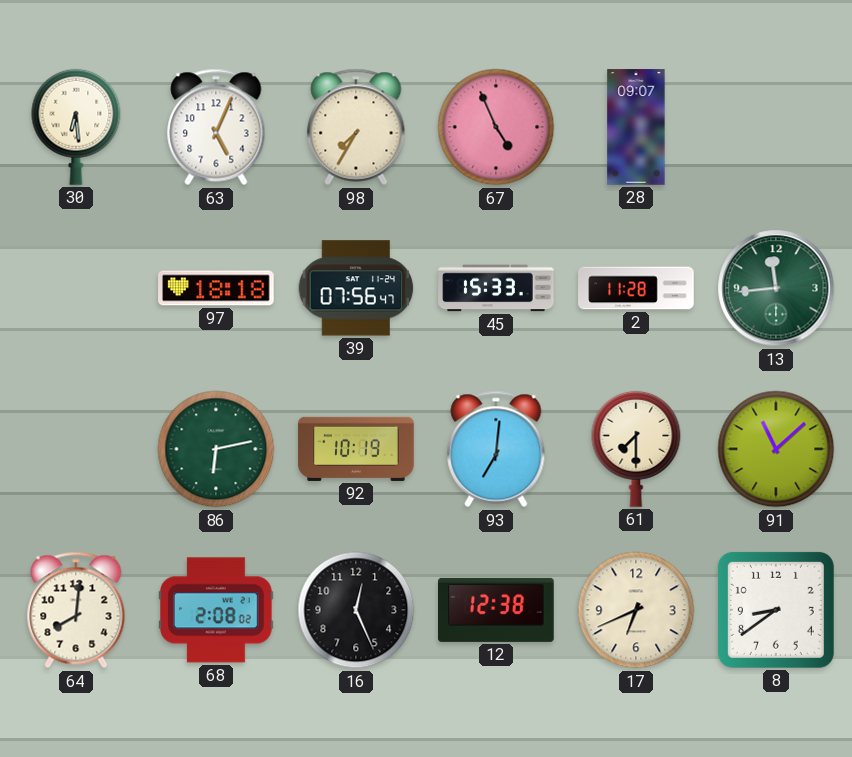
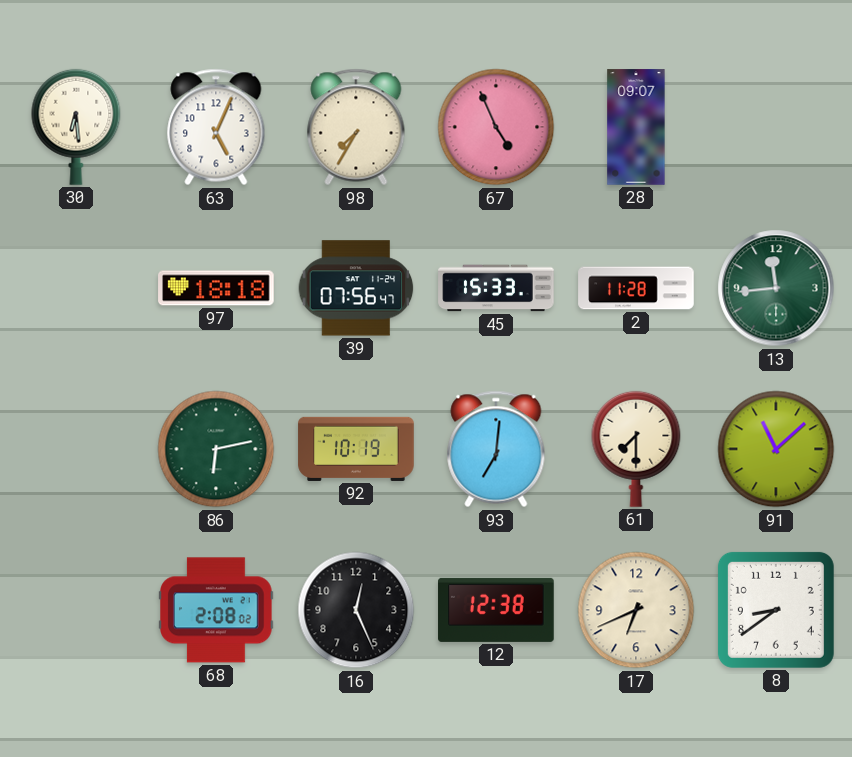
64: 8:01 -> none
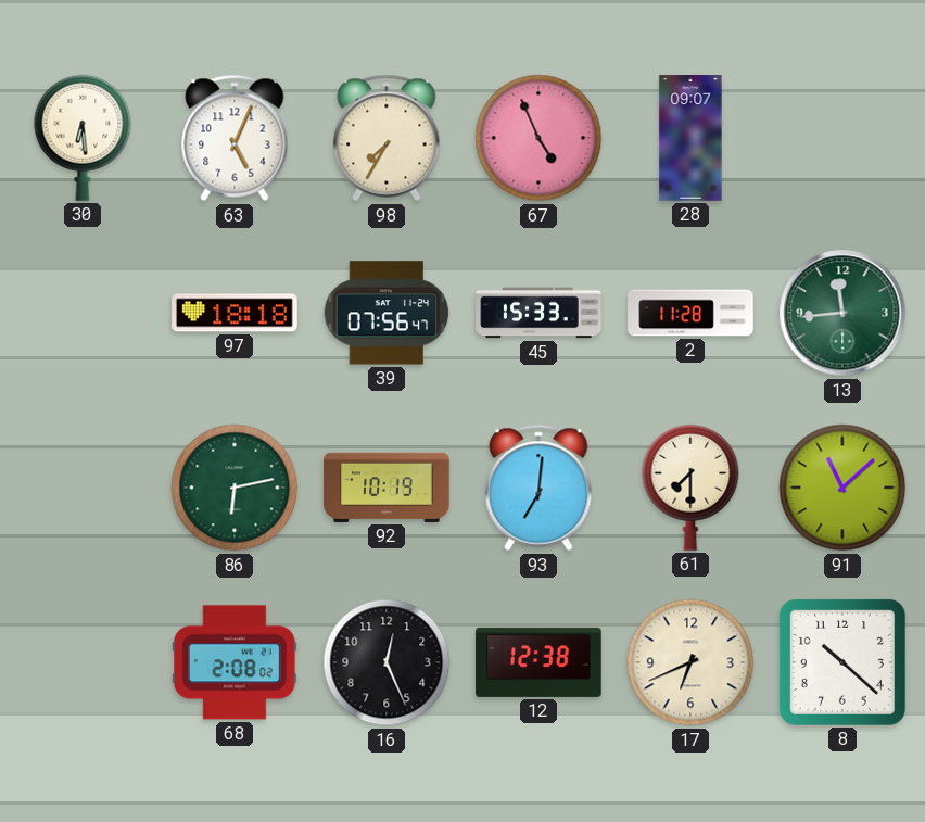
8: 8:39 -> 10:22
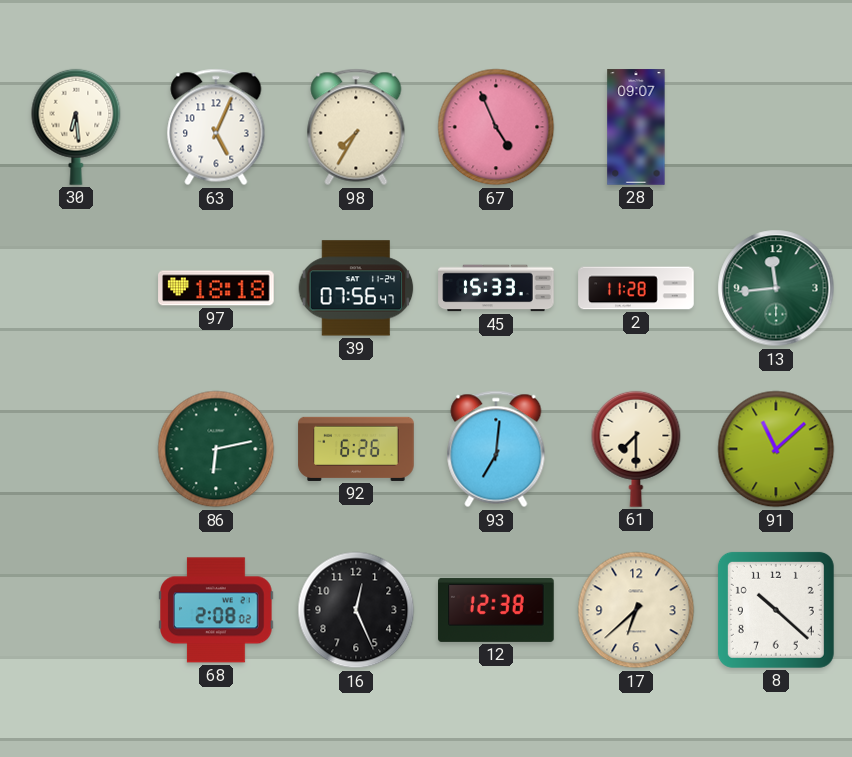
92: 10:19 -> 6:26
17: 6:41 -> 6:38
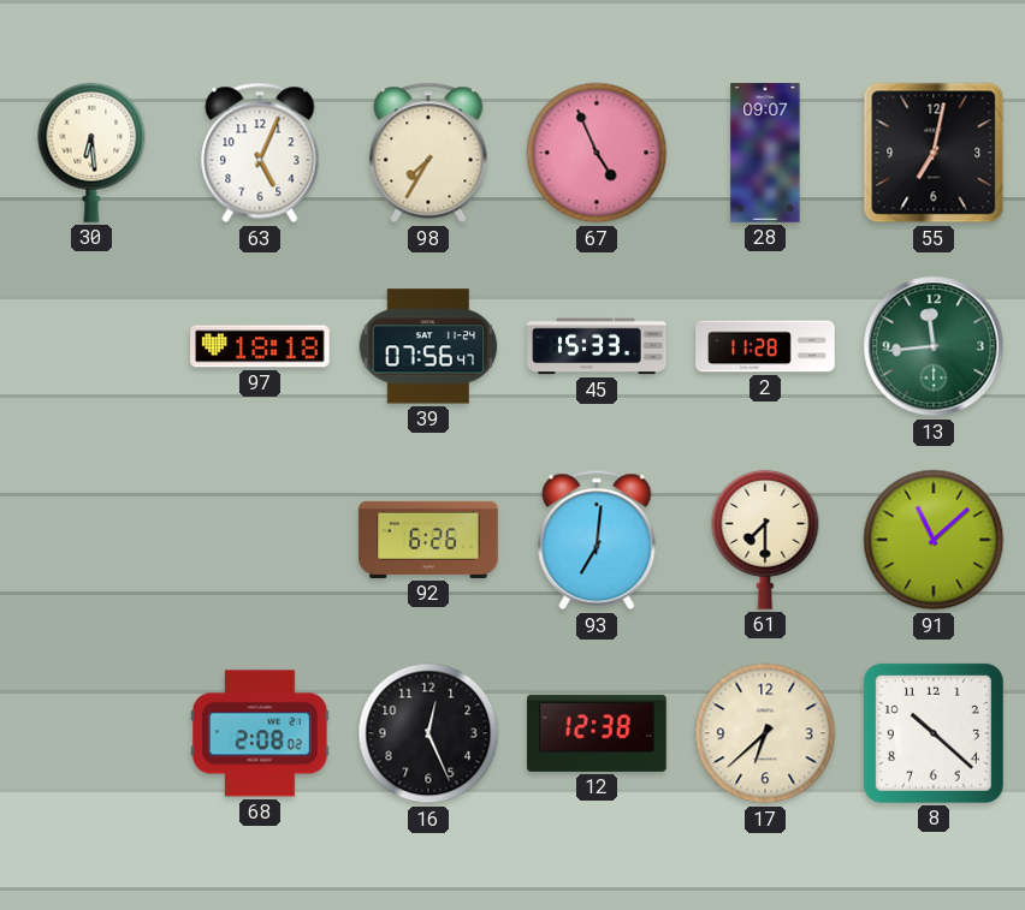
55: none -> 7:02
86: 6:13 -> none
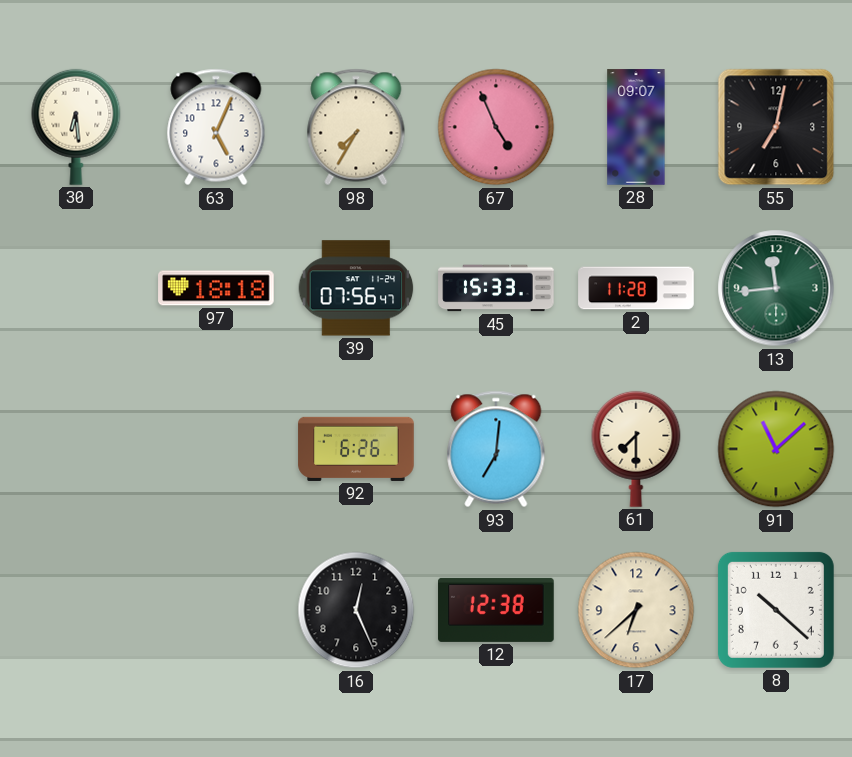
68: 2:08 -> none
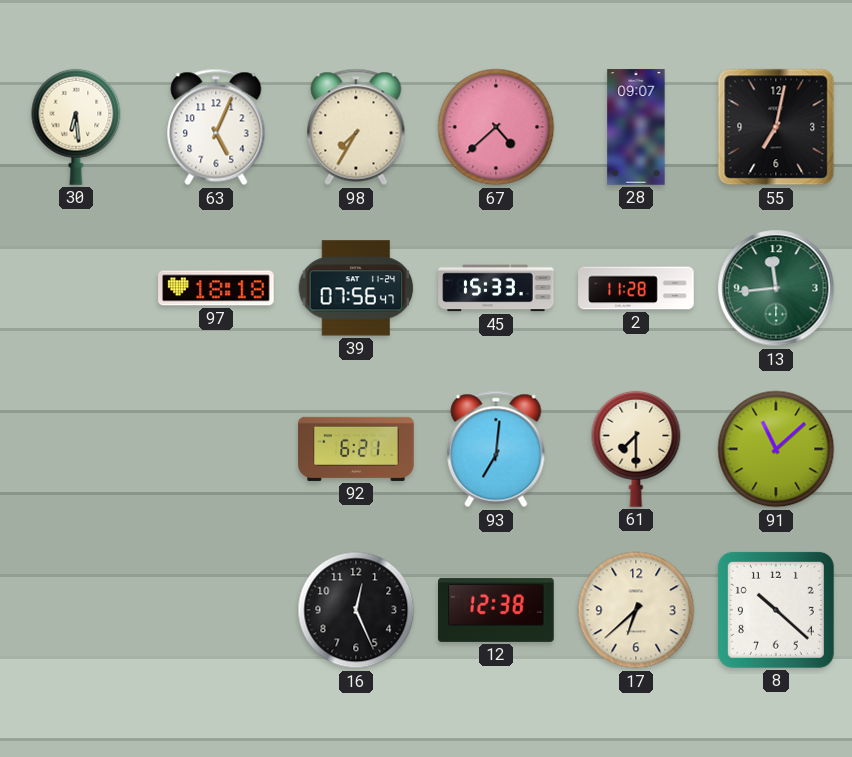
67: 4:56 -> 4:38
92: 6:26 -> 6:21
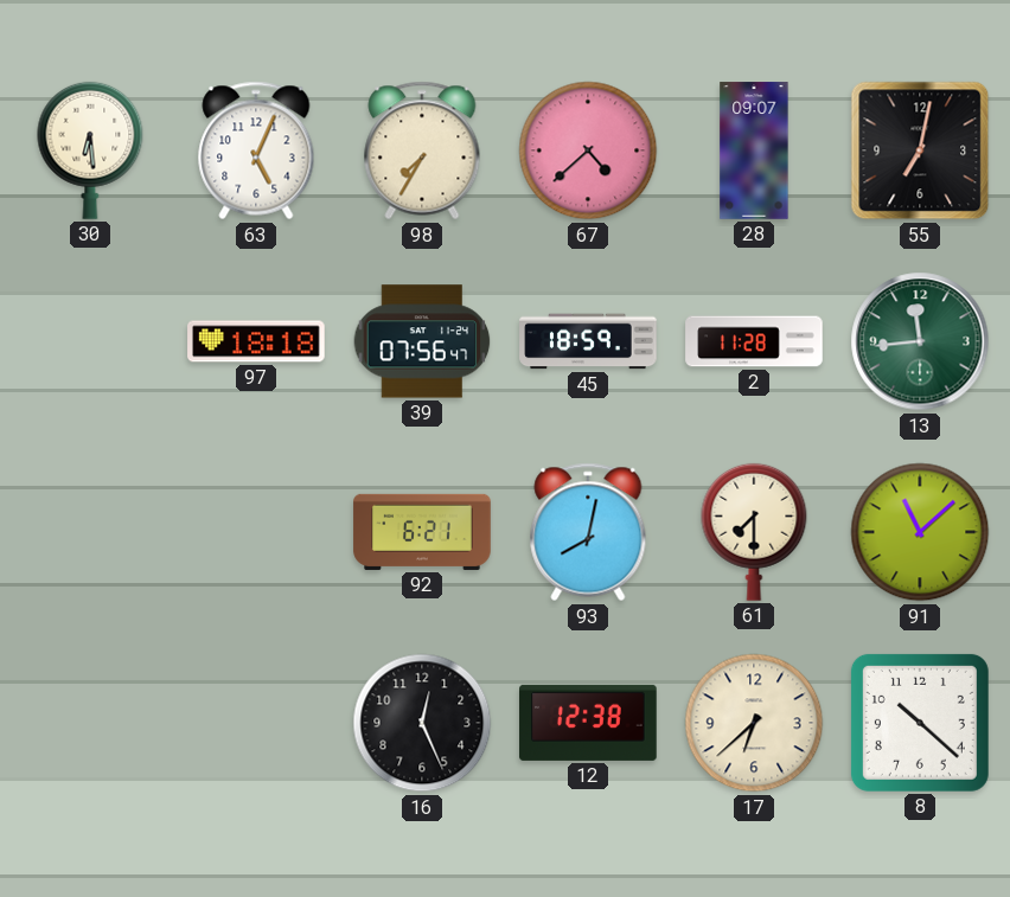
45: 15:33 -> 18:59
93: 7:01 -> 8:02
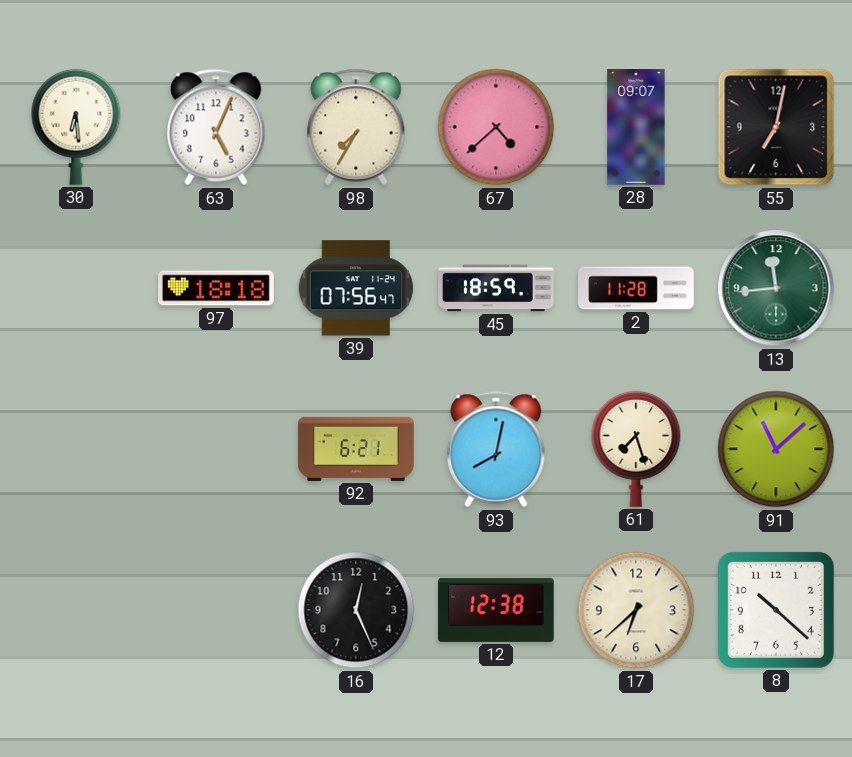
61: 7:30 -> 7:27
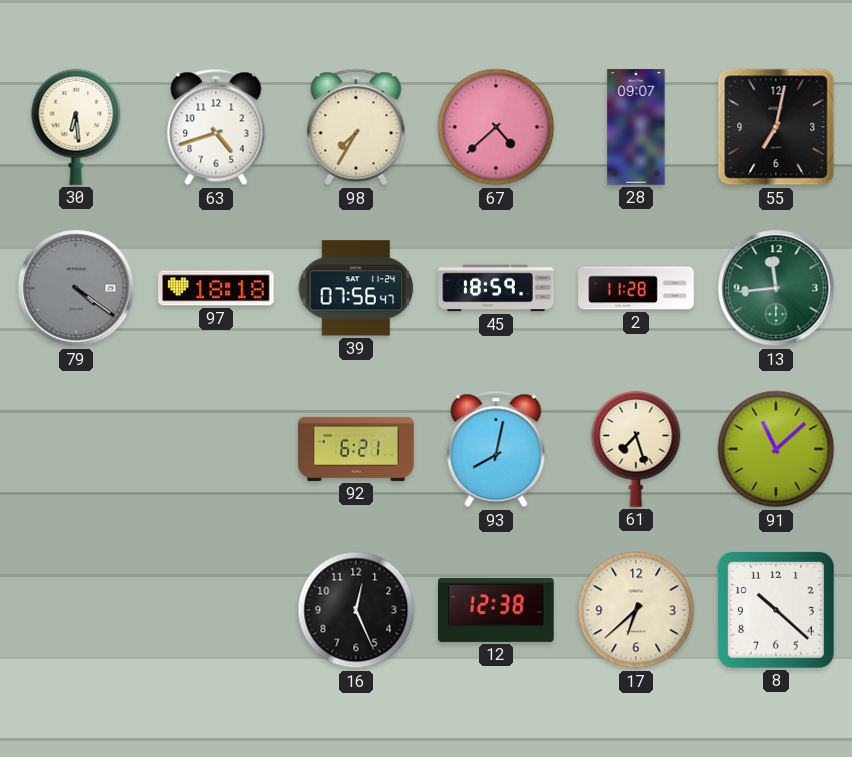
63: 5:04 -> 4:42
79: none -> 4:21
